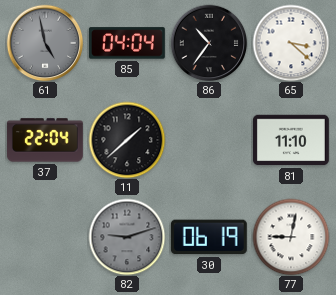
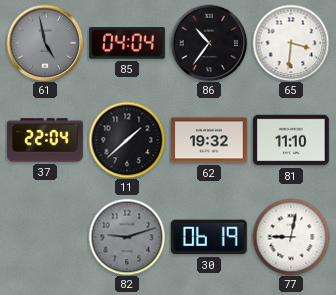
65: 3:22 -> 3:31
62: none -> 19:32
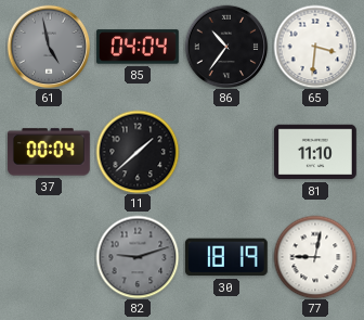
37: 22:04 -> 00:04
62: 19:32 -> none
30: 06:19 -> 18:19
